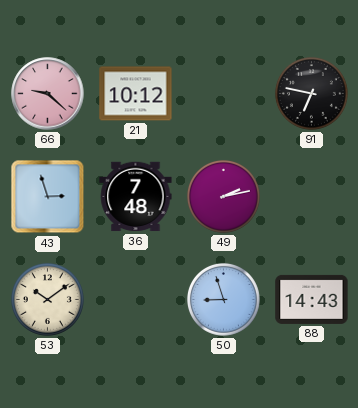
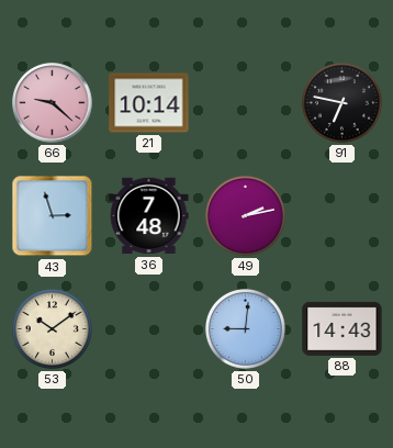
21: 10:12 -> 10:14
50: 8:57 -> 9:01
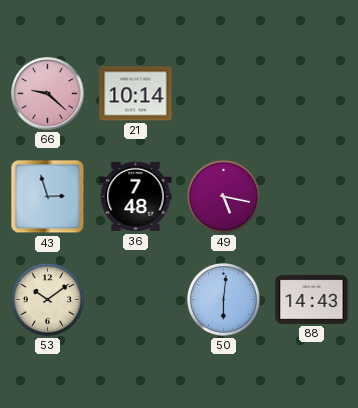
91: 6:47 -> none
49: 2:13 -> 5:17
50: 9:01 -> 6:01
